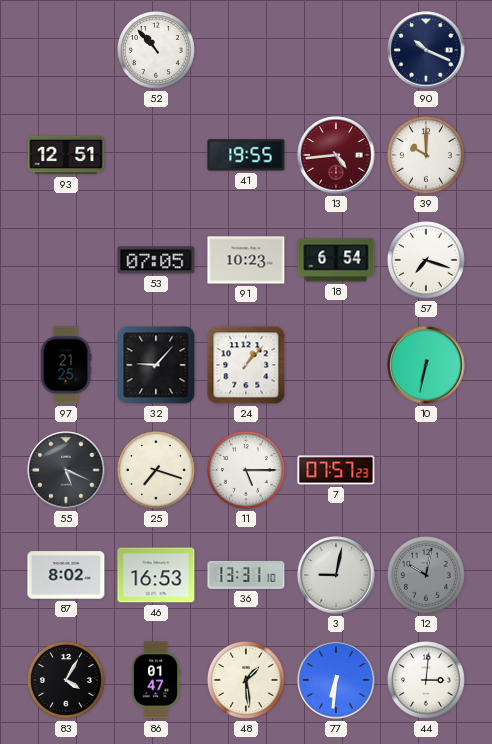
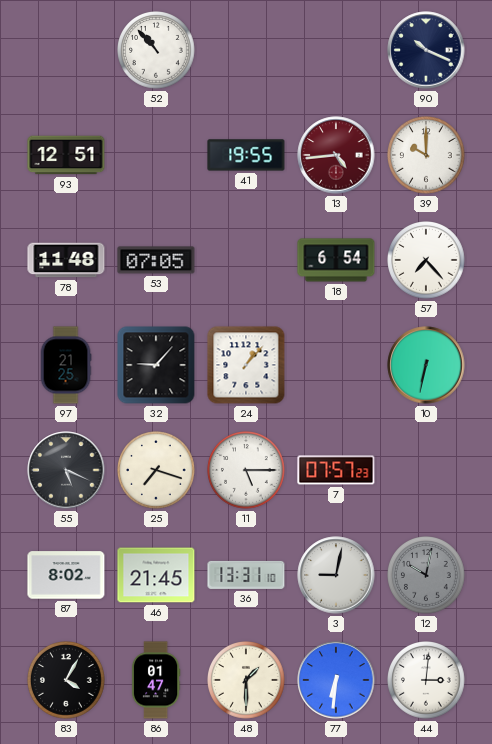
78: none -> 11:48
91: 10:23 -> none
57: 7:18 -> 7:23
46: 16:53 -> 21:45
48: 1:29 -> 1:30
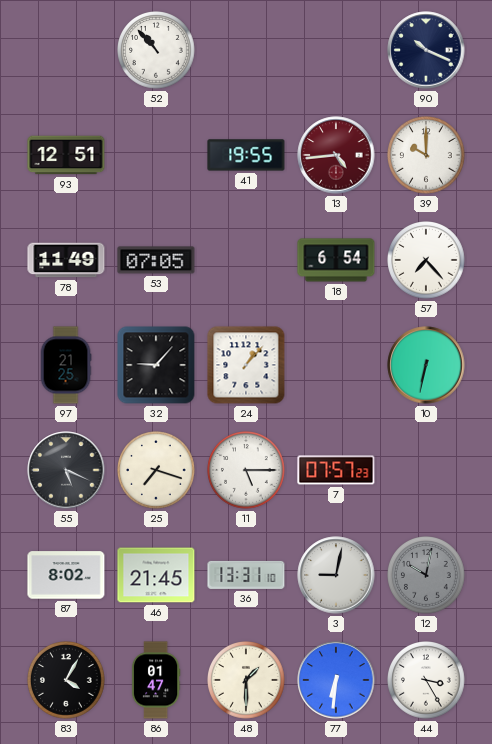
78: 11:48 -> 11:49
44: 3:01 -> 3:25
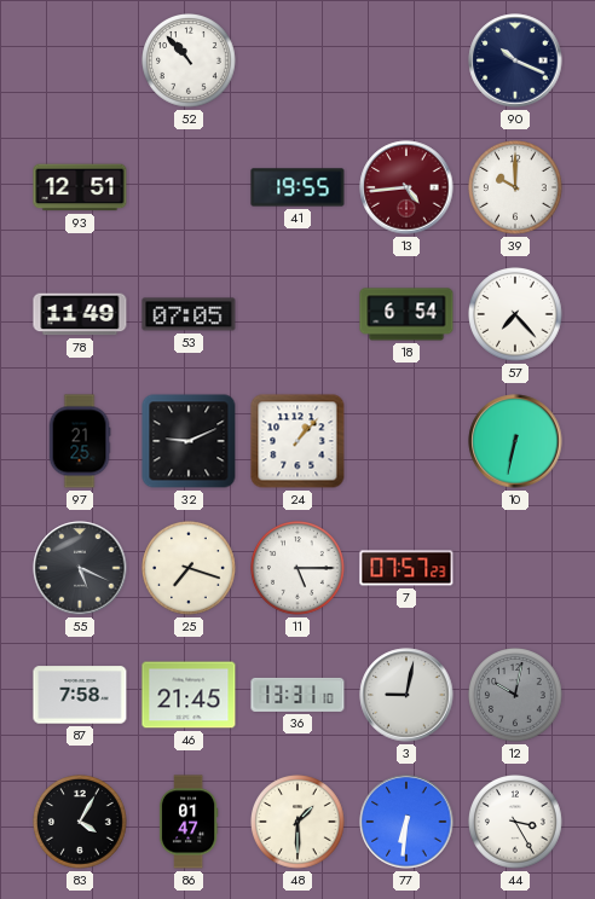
32: 9:07 -> 9:11
87: 8:02 -> 7:58
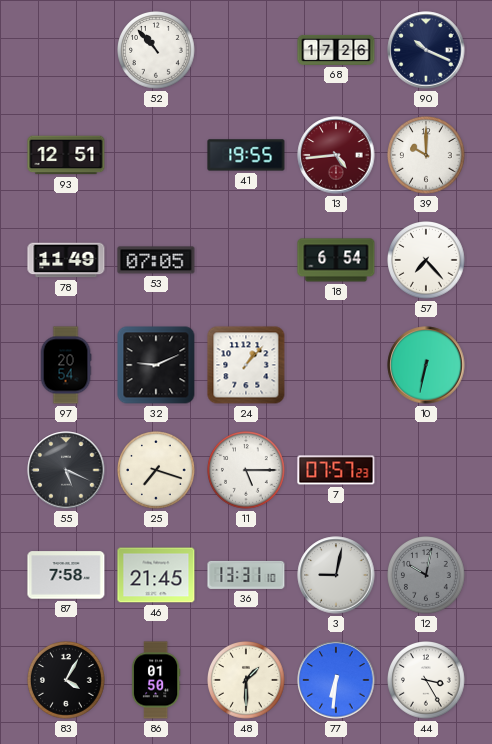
68: none -> 17:26
97: 21:25 -> 20:54
86: 01:47 -> 01:50
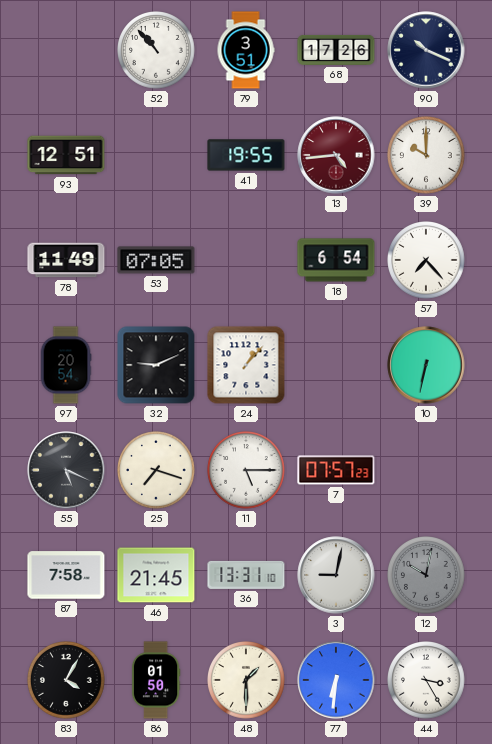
79: none -> 3:51
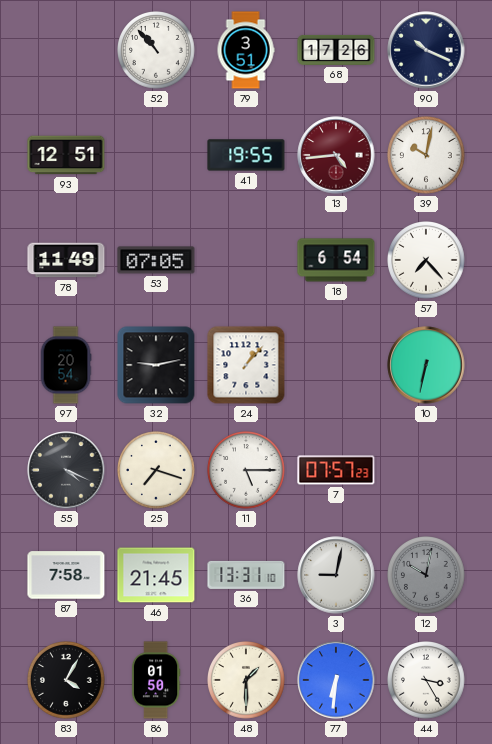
39: 10:00 -> 10:02
32: 9:11 -> 9:13
55: 5:19 -> 4:19
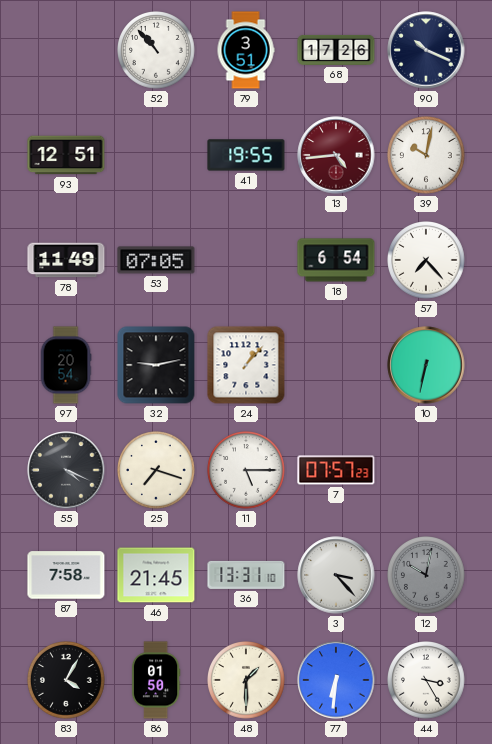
3: 9:02 -> 3:23
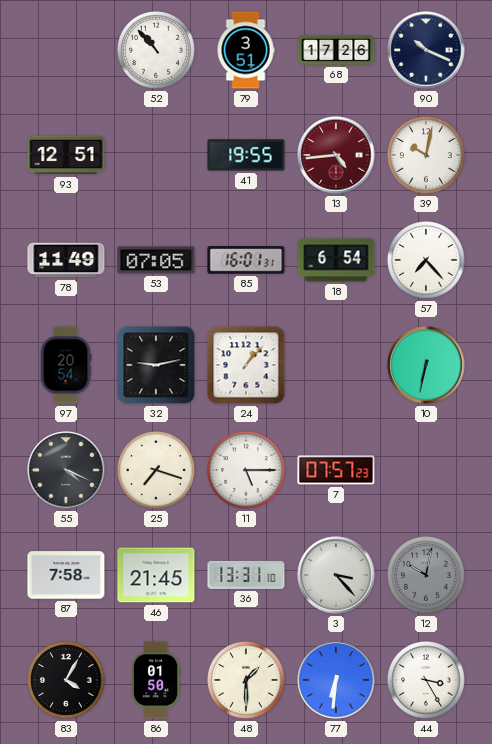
85: none -> 16:01
